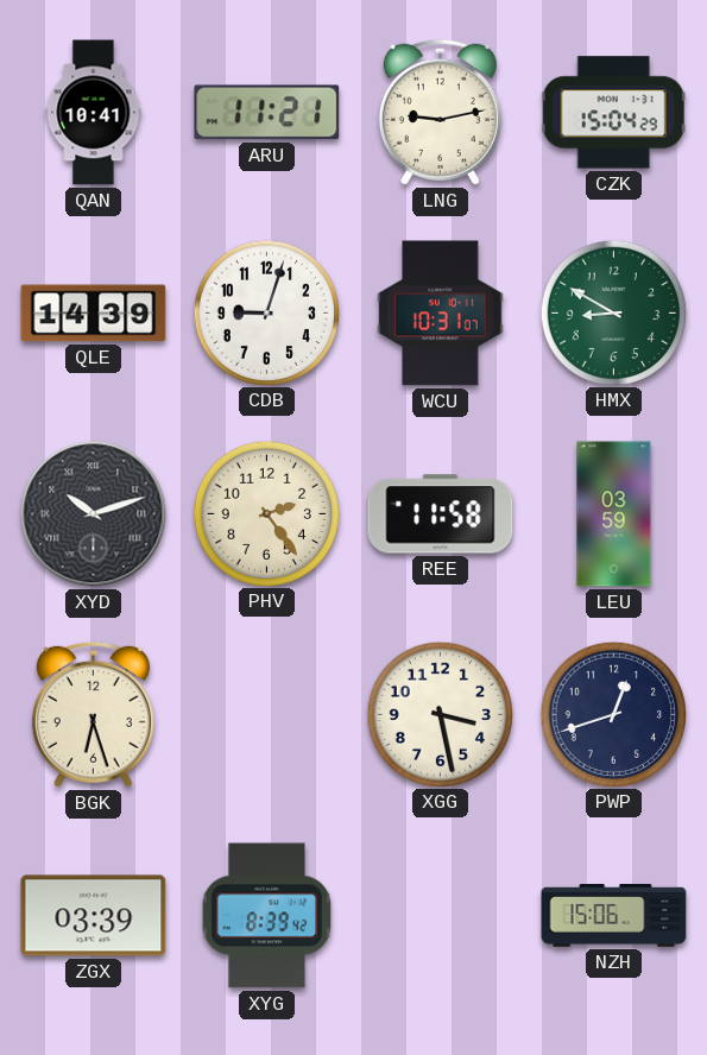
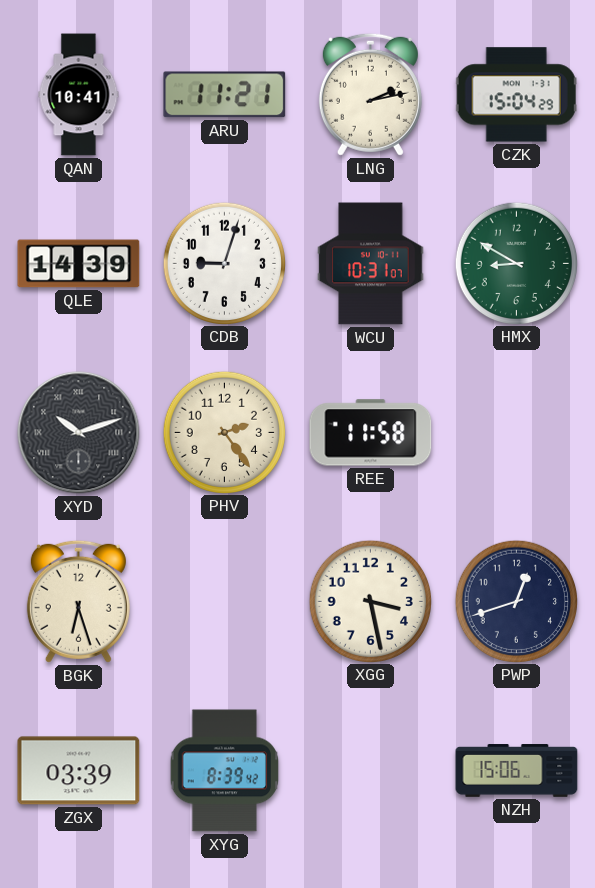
LNG: 9:13 -> 2:13
LEU: 03:59 -> none
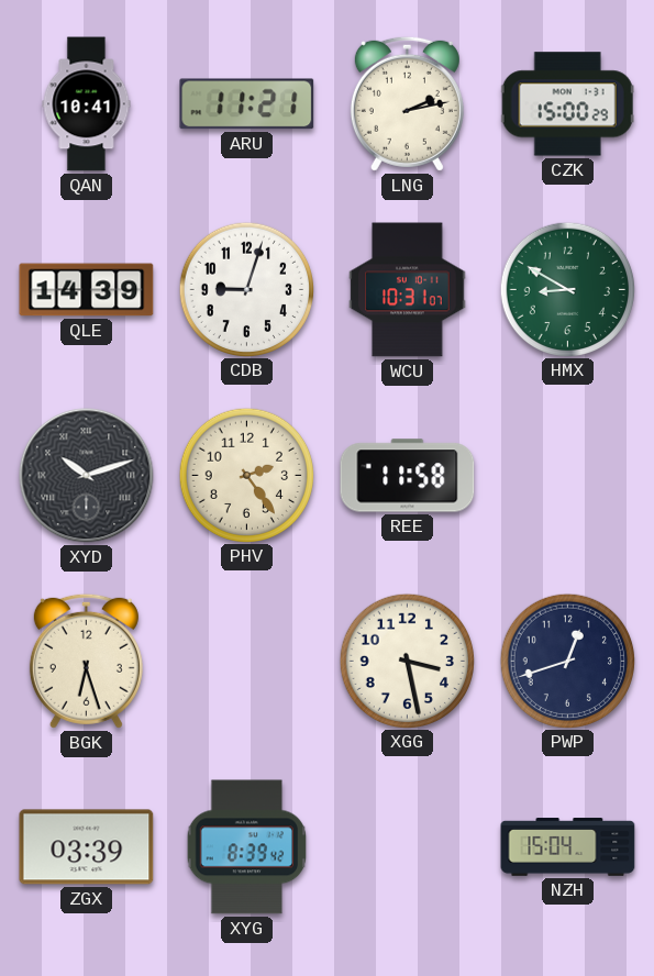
CZK: 15:04 -> 15:00
NZH: 15:06 -> 15:04
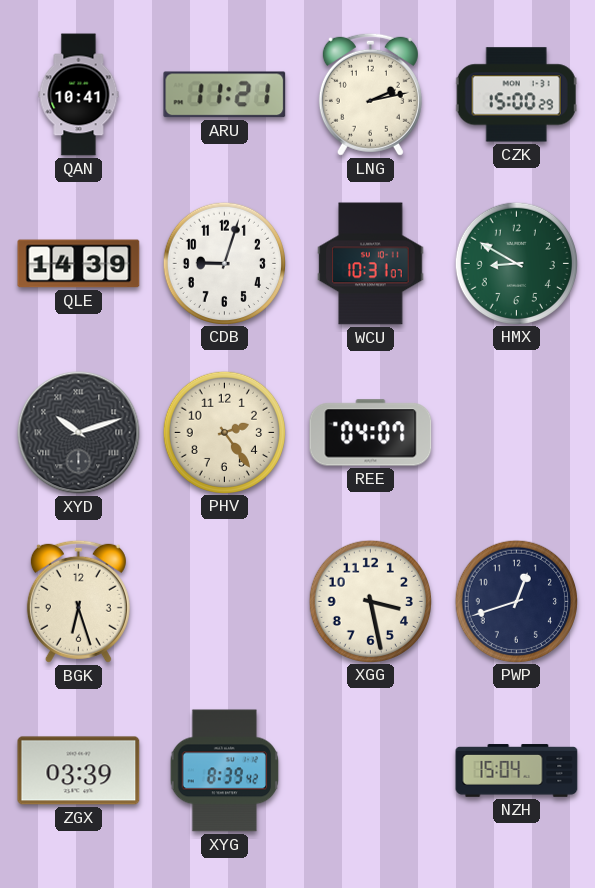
REE: 11:58 -> 04:07
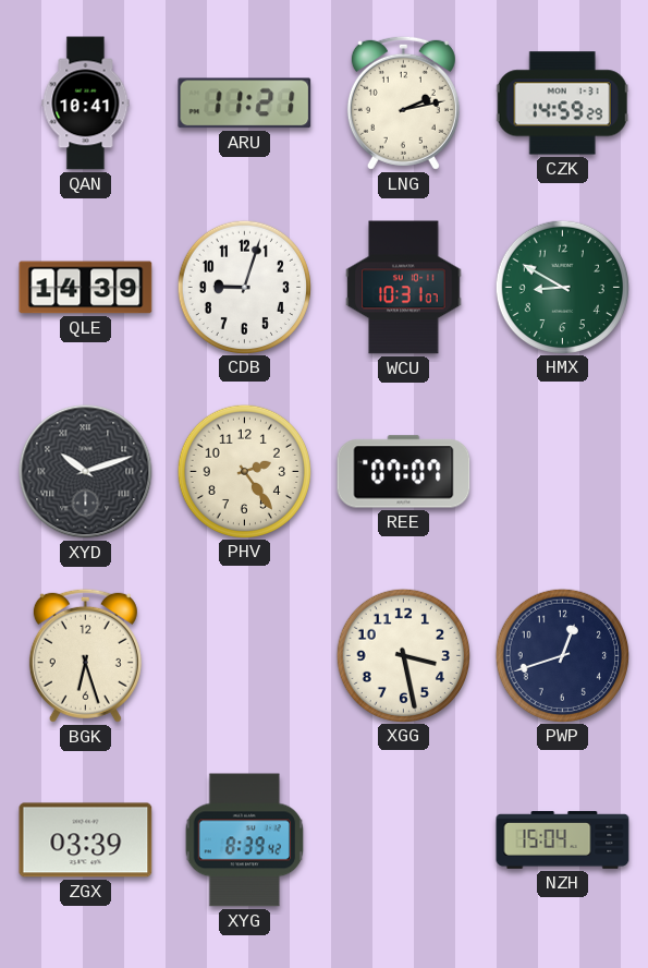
CZK: 15:00 -> 14:59
REE: 04:07 -> 07:07
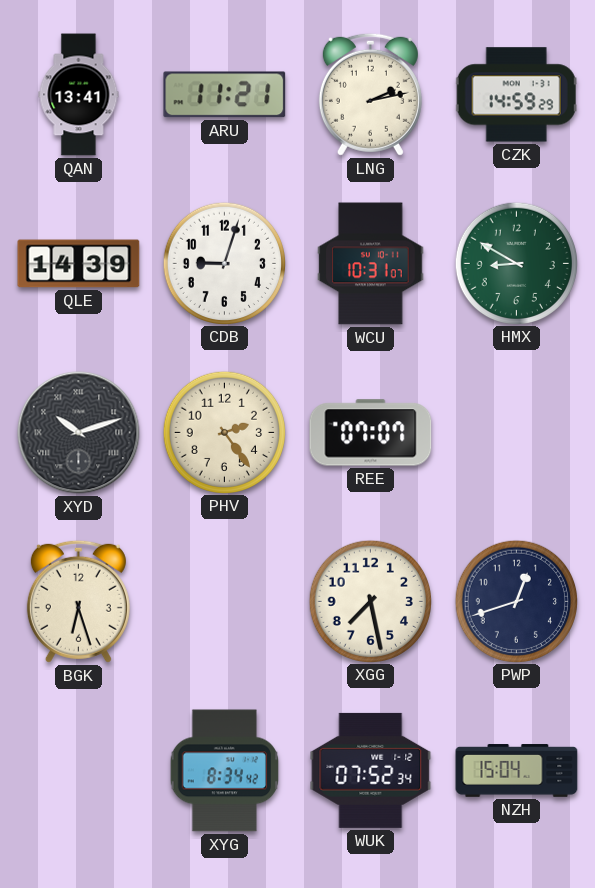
QAN: 10:41 -> 13:41
XGG: 3:28 -> 7:28
ZGX: 03:39 -> none
XYG: 8:39 -> 8:34
WUK: none -> 07:52
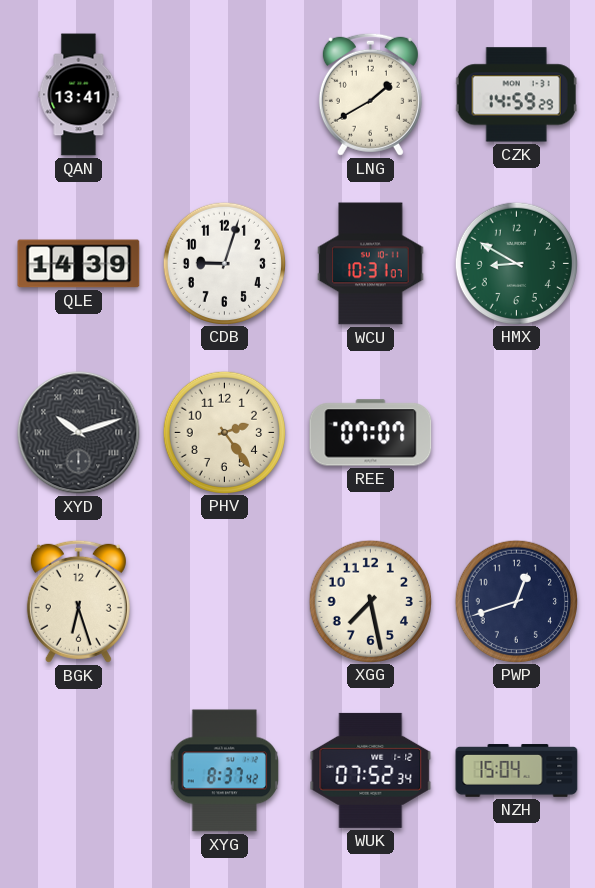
ARU: 11:21 -> none
LNG: 2:13 -> 1:40
XYG: 8:34 -> 8:37
